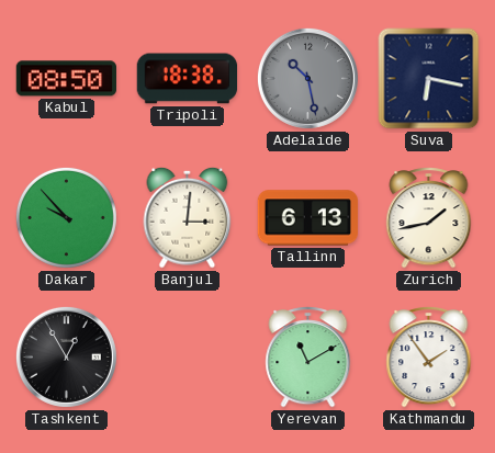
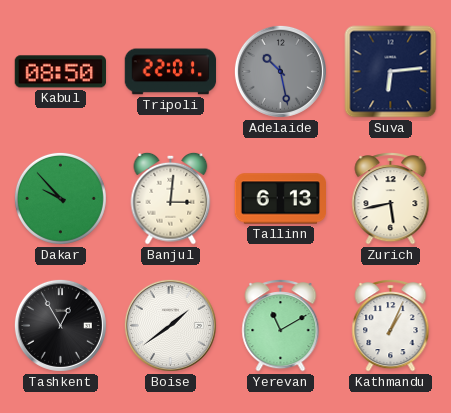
Tripoli: 18:38 -> 22:01
Suva: 6:17 -> 6:14
Zurich: 1:43 -> 5:43
Boise: none -> 1:39
Kathmandu: 1:54 -> 1:04
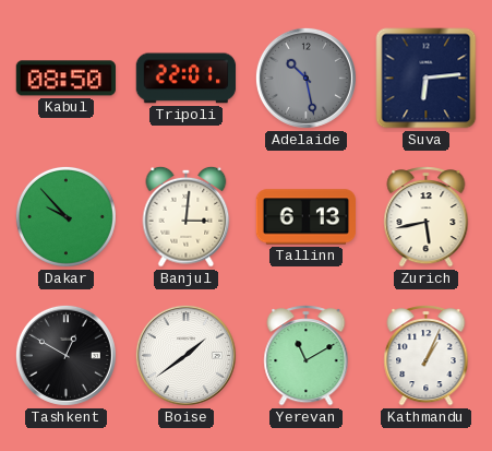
Tashkent: 12:55 -> 12:50
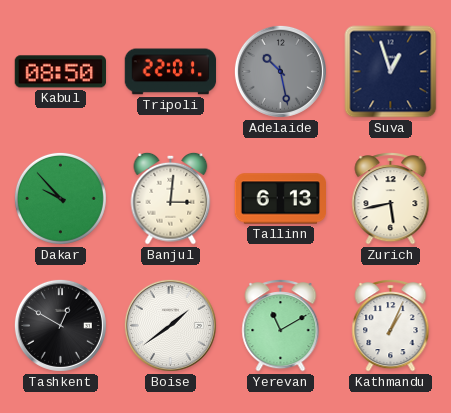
Suva: 6:14 -> 12:57
